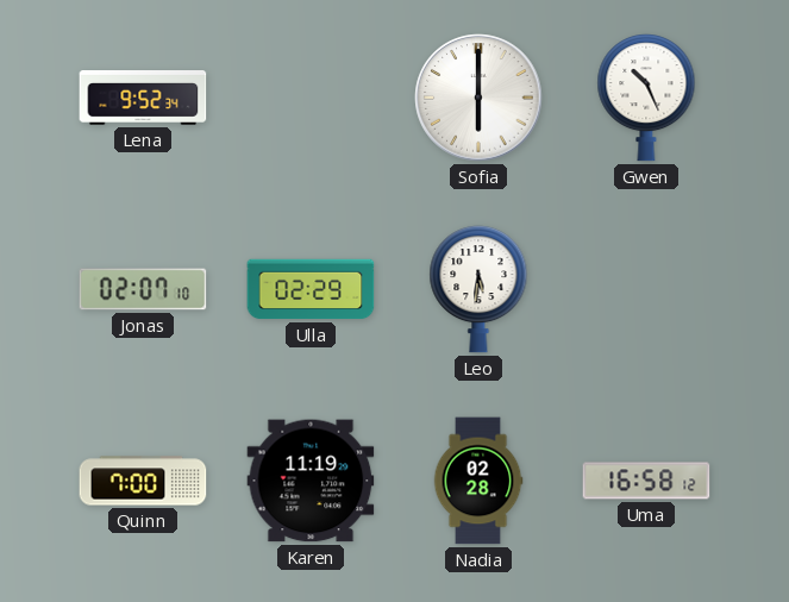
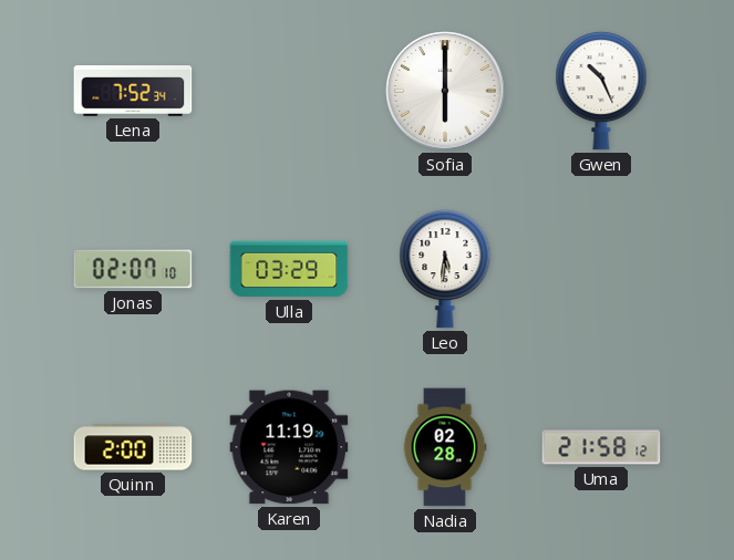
Lena: 9:52 -> 7:52
Ulla: 02:29 -> 03:29
Quinn: 7:00 -> 2:00
Uma: 16:58 -> 21:58
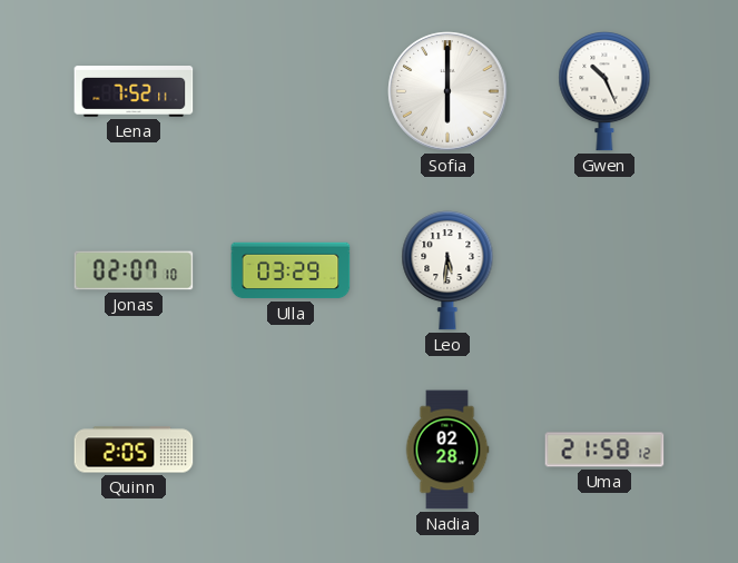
Lena: 7:52:34 -> 7:52:11
Quinn: 2:00 -> 2:05
Karen: 11:19 -> none
